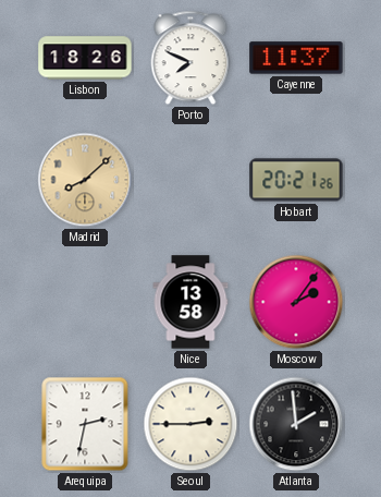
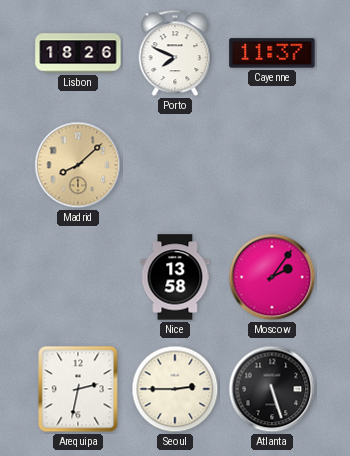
Hobart: 20:21 -> none
Atlanta: 1:59 -> 5:27
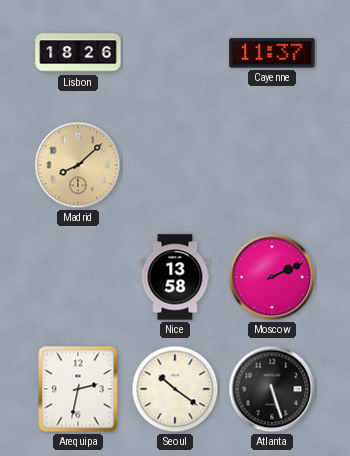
Porto: 7:49 -> none
Moscow: 2:06 -> 2:11
Seoul: 2:45 -> 10:21
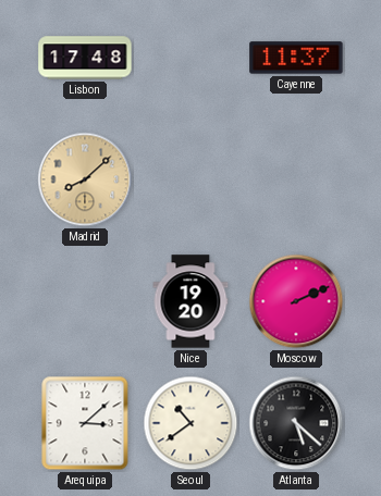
Lisbon: 18:26 -> 17:48
Nice: 13:58 -> 19:20
Arequipa: 2:32 -> 3:08
Seoul: 10:21 -> 10:39
Atlanta: 5:27 -> 5:22
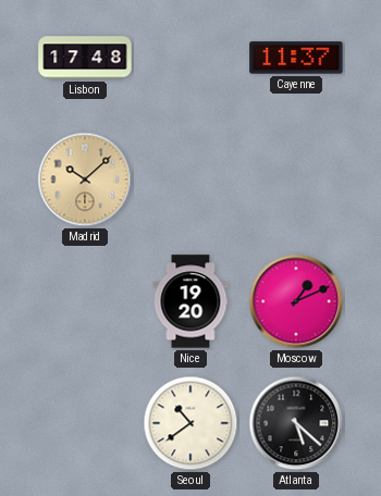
Madrid: 8:08 -> 10:08
Moscow: 2:11 -> 1:11
Arequipa: 3:08 -> none
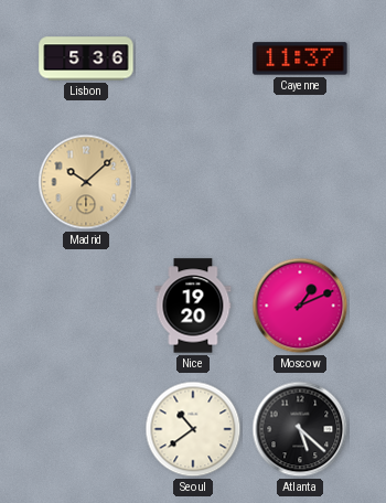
Lisbon: 17:48 -> 5:36
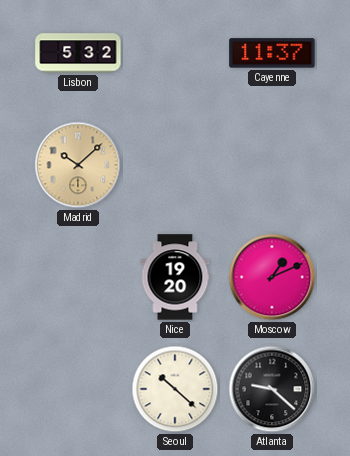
Lisbon: 5:36 -> 5:32
Seoul: 10:39 -> 10:22
Atlanta: 5:22 -> 9:22
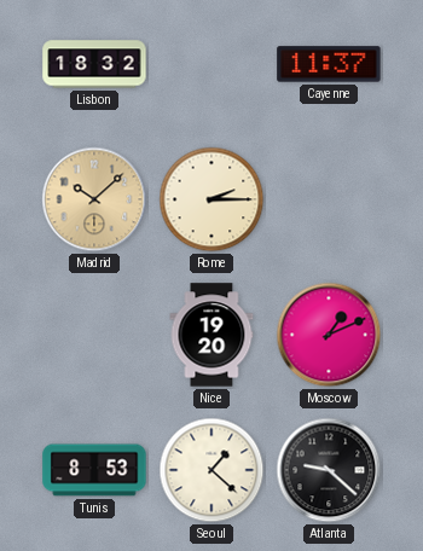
Lisbon: 5:32 -> 18:32
Rome: none -> 2:15
Tunis: none -> 8:53
Seoul: 10:22 -> 1:22
